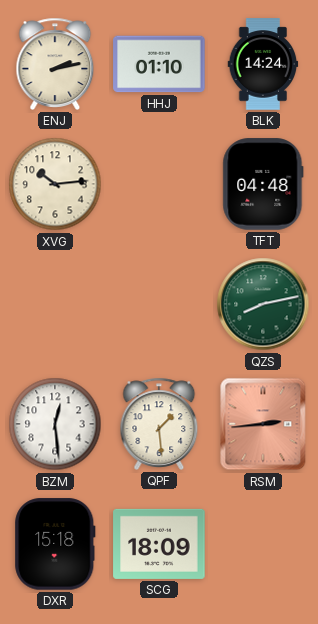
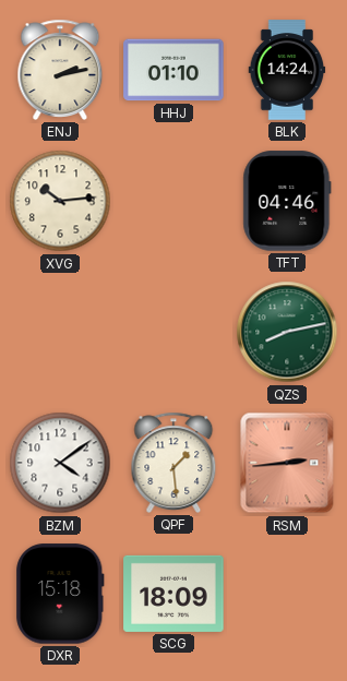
TFT: 04:48 -> 04:46
BZM: 12:29 -> 4:09
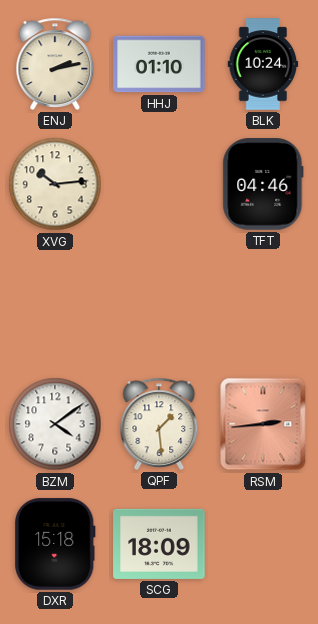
BLK: 14:24 -> 10:24
QZS: 8:13 -> none
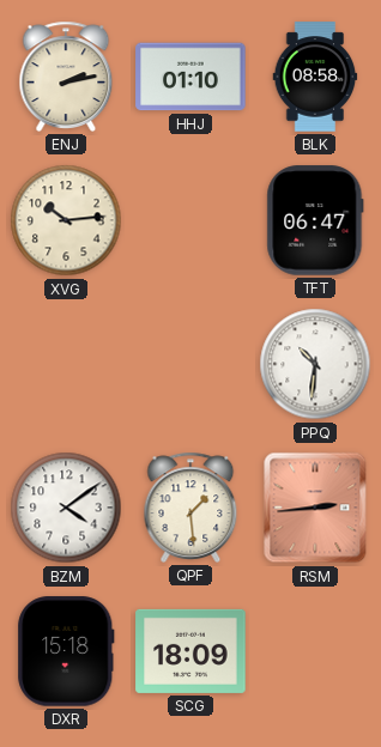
BLK: 10:24 -> 08:58
TFT: 04:46 -> 06:47
PPQ: none -> 10:31
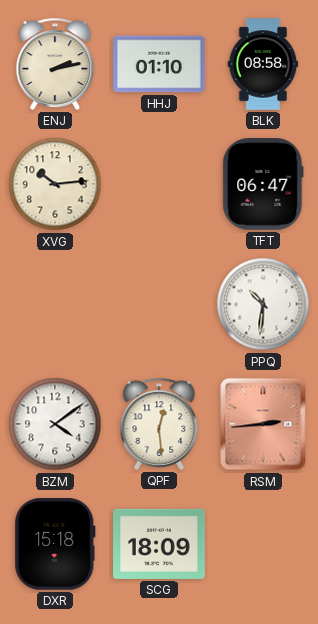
QPF: 1:29 -> 12:29
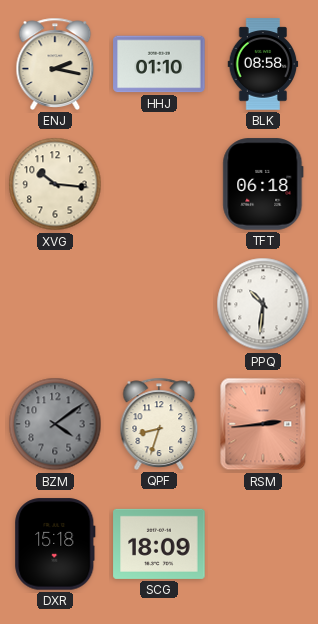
ENJ: 2:13 -> 2:17
XVG: 10:14 -> 10:16
TFT: 06:47 -> 06:18
BZM dial: white -> grey
QPF: 12:29 -> 8:33
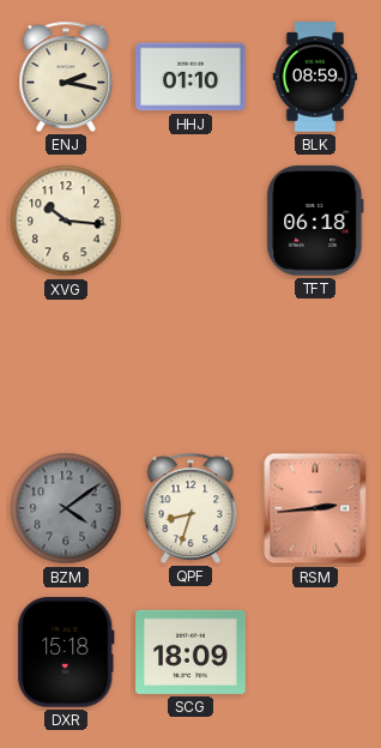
BLK: 08:58 -> 08:59
PPQ: 10:31 -> none
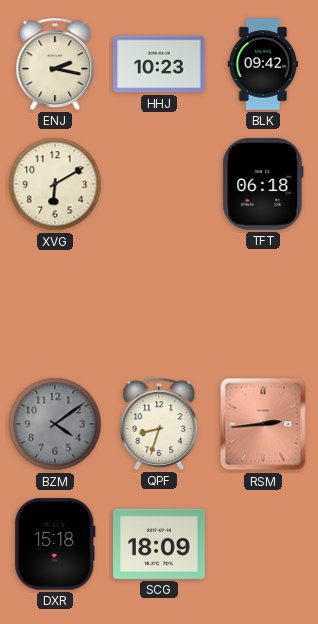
HHJ: 01:10 -> 10:23
BLK: 08:59 -> 09:42
XVG: 10:16 -> 6:10
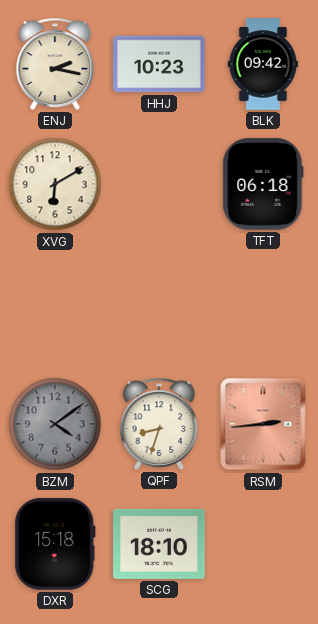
SCG: 18:09 -> 18:10
